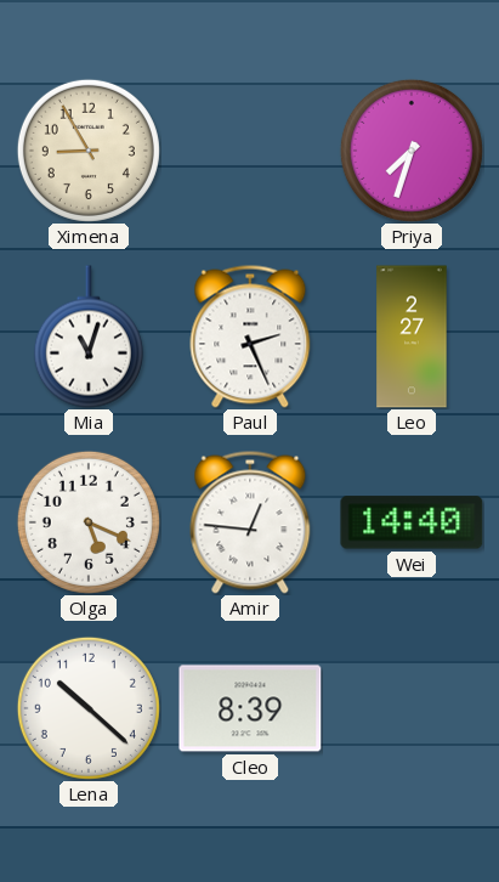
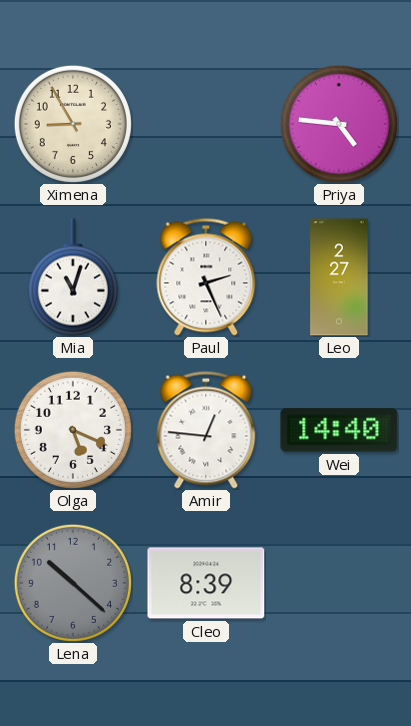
Priya: 7:33 -> 4:46
Lena dial: white -> grey
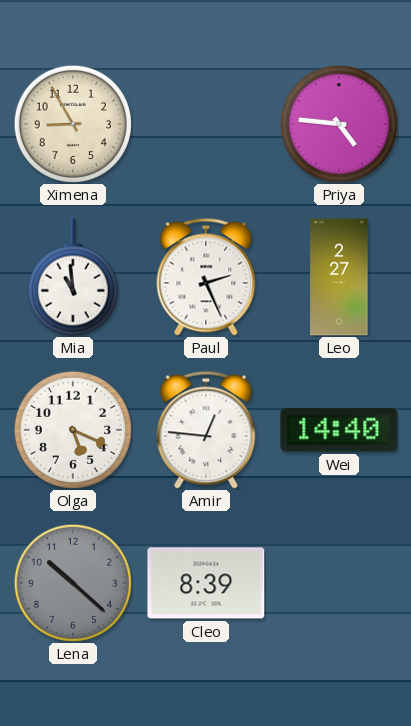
Mia: 11:03 -> 10:59
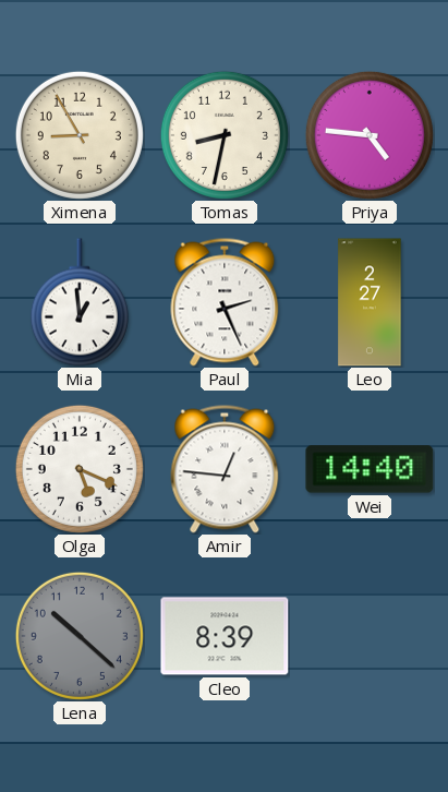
Tomas: none -> 8:32
Mia: 10:59 -> 12:59
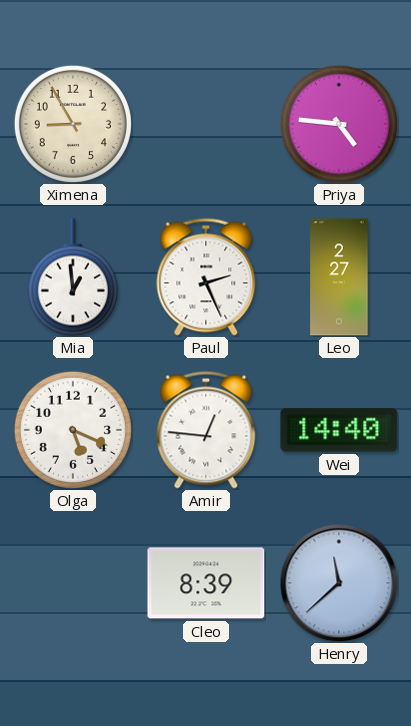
Tomas: 8:32 -> none
Lena: 10:22 -> none
Henry: none -> 11:38
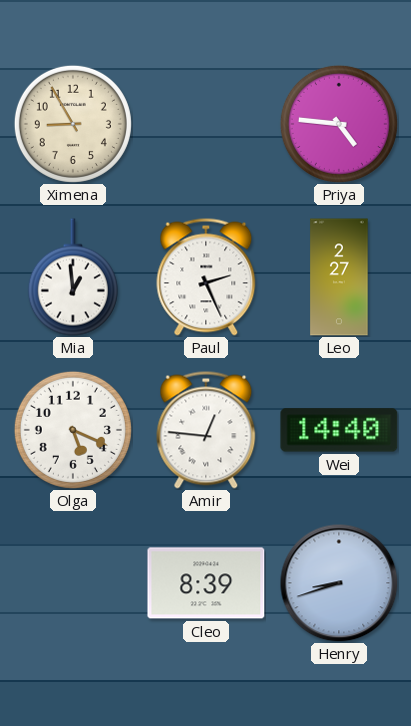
Henry: 11:38 -> 8:42
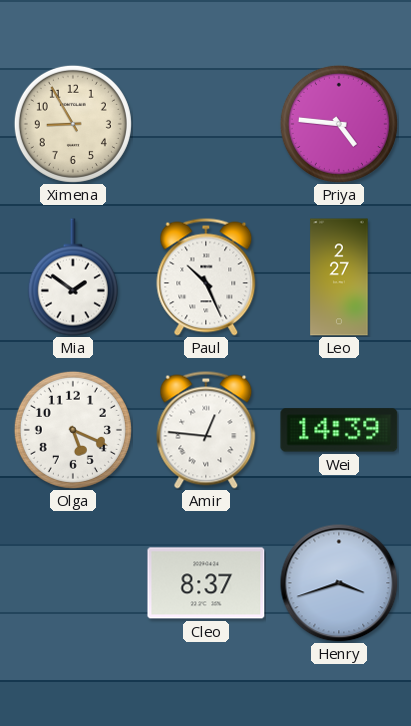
Mia: 12:59 -> 1:51
Paul: 2:26 -> 10:26
Wei: 14:40 -> 14:39
Cleo: 8:39 -> 8:37
Henry: 8:42 -> 3:42
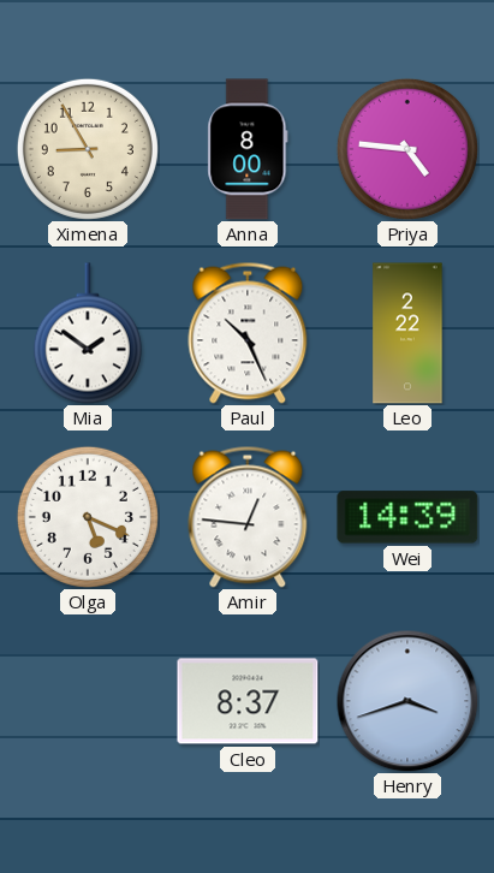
Anna: none -> 8:00
Leo: 2:27 -> 2:22
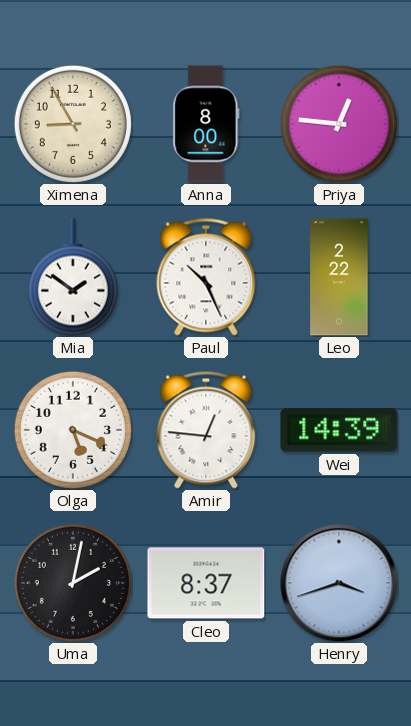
Priya: 4:46 -> 12:46
Uma: none -> 2:02
